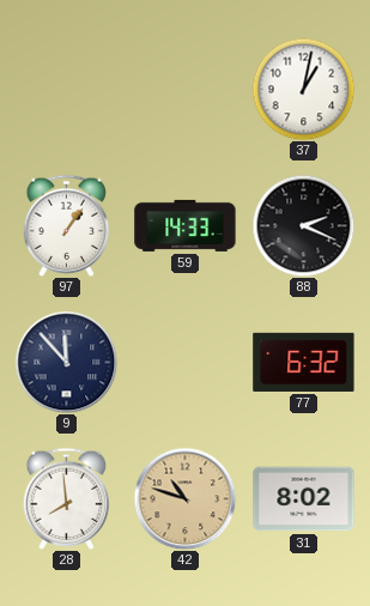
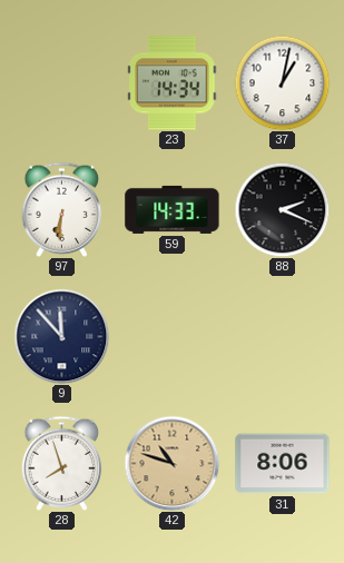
23: none -> 14:34
97: 1:06 -> 6:31
77: 6:32 -> none
28: 7:59 -> 7:57
31: 8:02 -> 8:06
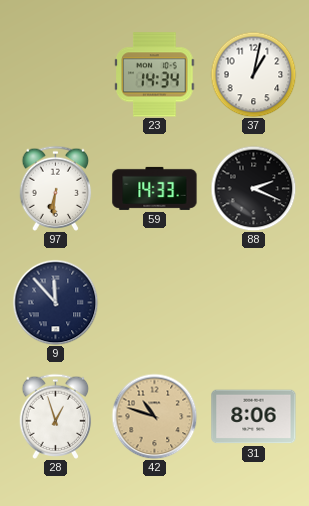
28: 7:57 -> 12:57
